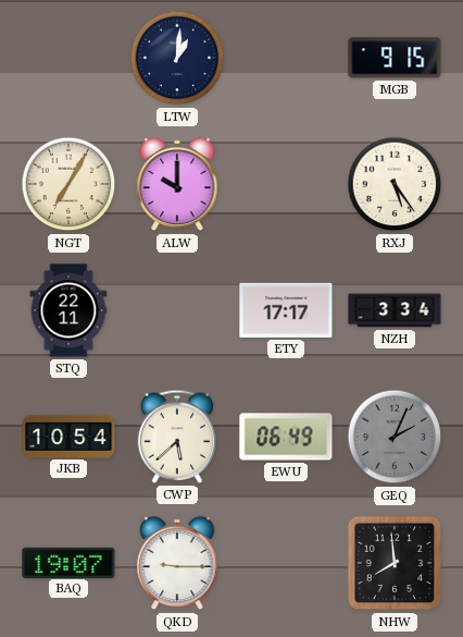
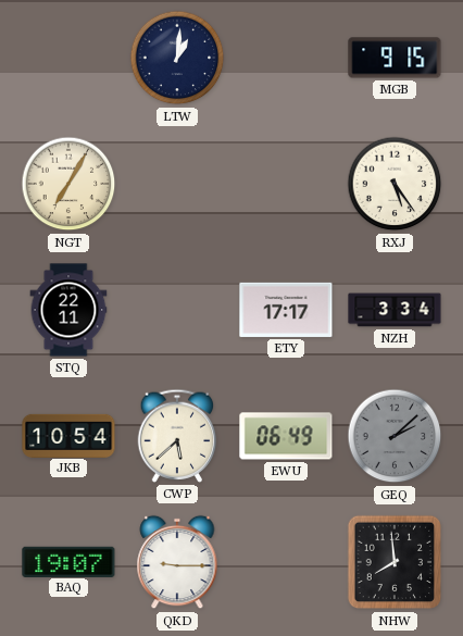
ALW: 10:00 -> none
GEQ: 2:04 -> 2:08
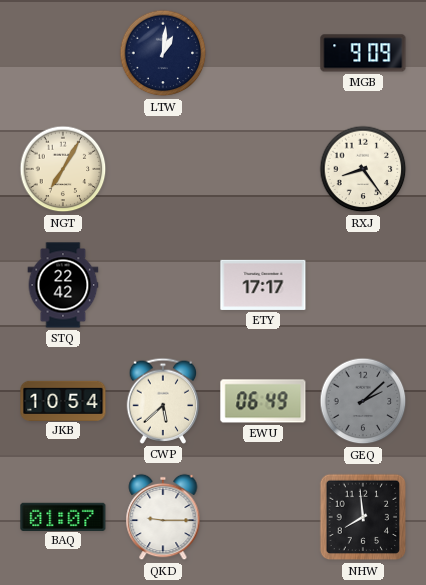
MGB: 9:15 -> 9:09
RXJ: 5:24 -> 8:24
STQ: 22:11 -> 22:42
NZH: 3:34 -> none
BAQ: 19:07 -> 01:07
